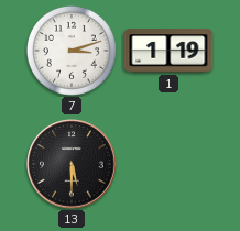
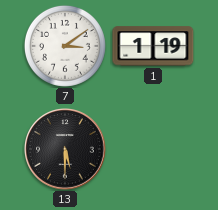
7: 3:12 -> 3:09
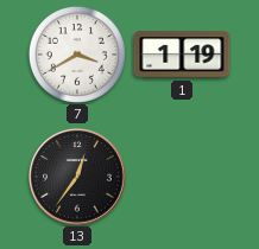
7: 3:09 -> 3:40
13: 5:30 -> 12:36
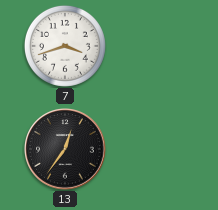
7: 3:40 -> 3:42
1: 1:19 -> none
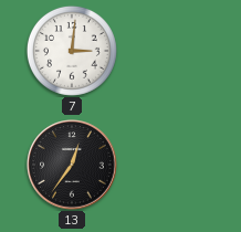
7: 3:42 -> 3:01
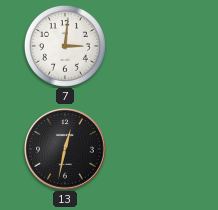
13: 12:36 -> 12:32
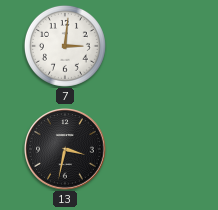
13: 12:32 -> 3:32
